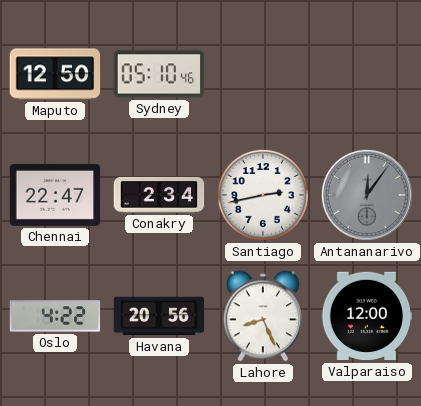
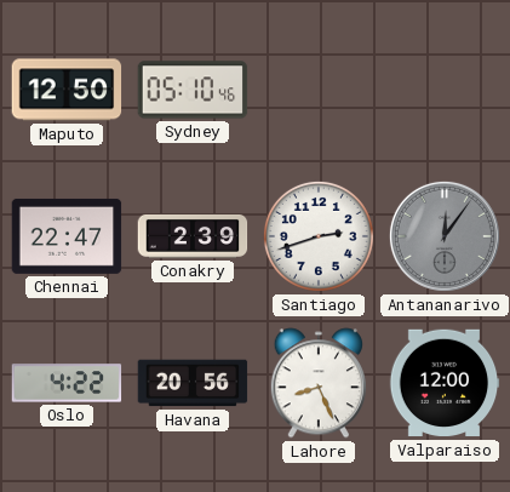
Conakry: 2:34 -> 2:39
Santiago: 2:43 -> 2:42
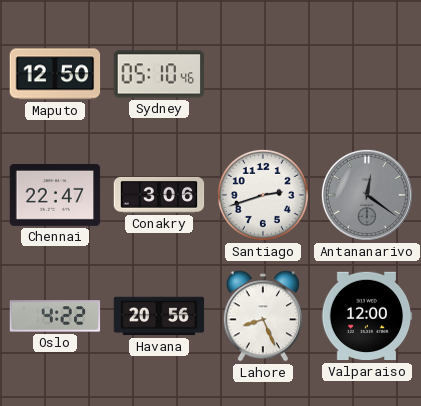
Conakry: 2:39 -> 3:06
Antananarivo: 12:06 -> 12:21
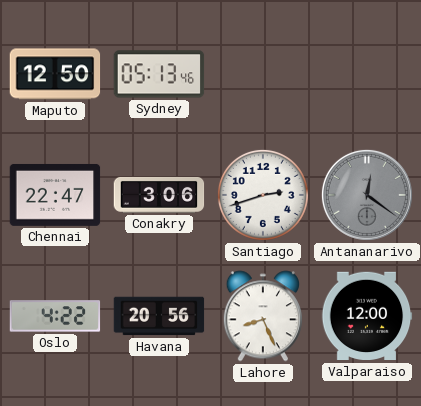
Sydney: 05:10 -> 05:13
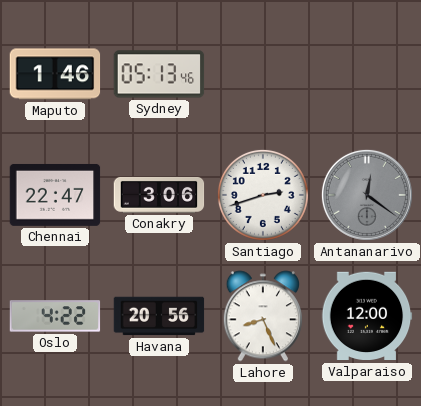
Maputo: 12:50 -> 1:46
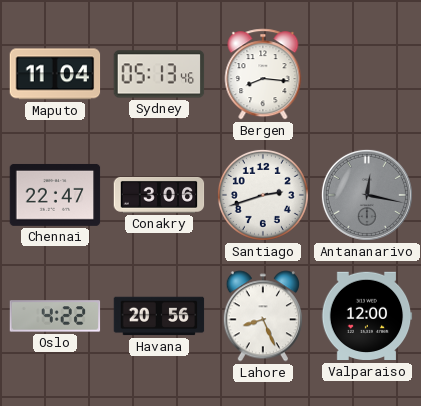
Maputo: 1:46 -> 11:04
Bergen: none -> 8:16
Antananarivo: 12:21 -> 12:17
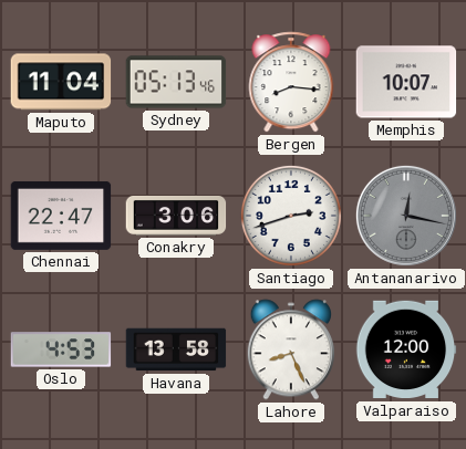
Memphis: none -> 10:07
Oslo: 4:22 -> 4:53
Havana: 20:56 -> 13:58
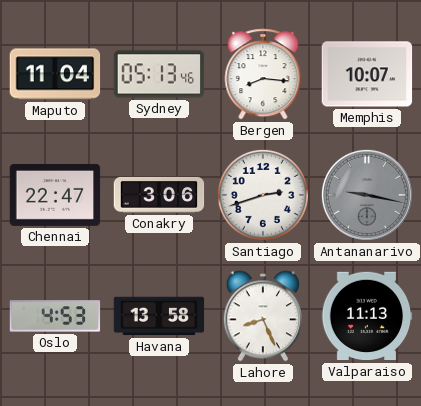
Antananarivo: 12:17 -> 9:17
Valparaiso: 12:00 -> 11:13
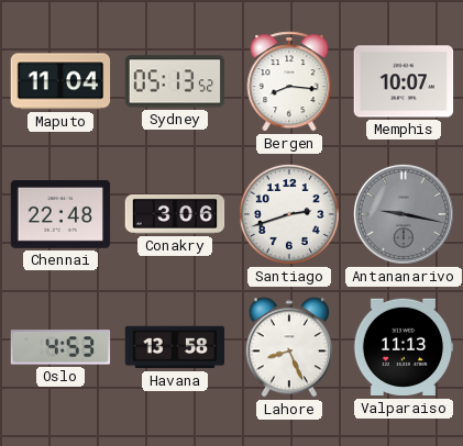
Sydney: 05:13:46 -> 05:13:52
Chennai: 22:47 -> 22:48
